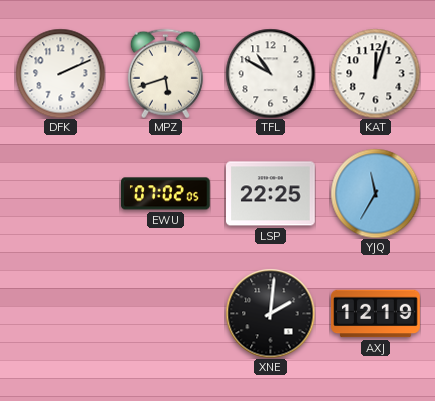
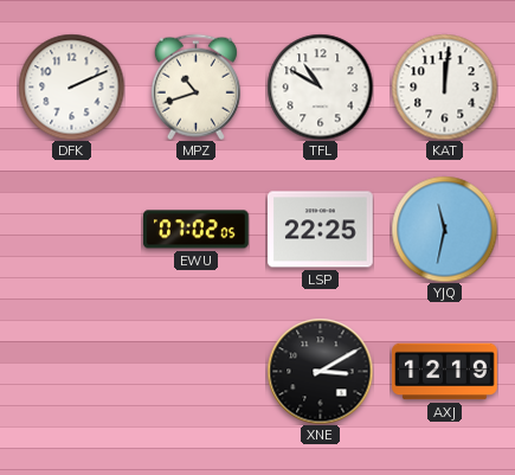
MPZ: 5:42 -> 10:42
KAT: 12:03 -> 12:01
YJQ: 11:35 -> 11:32
XNE: 2:01 -> 3:10
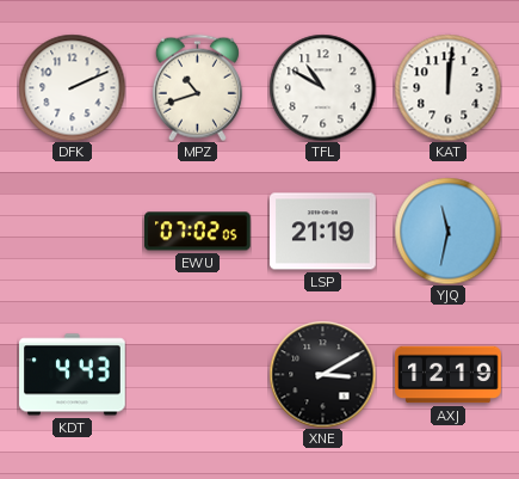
LSP: 22:25 -> 21:19
KDT: none -> 4:43
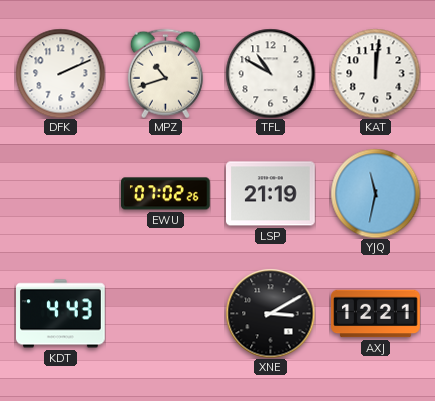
EWU: 07:02:05 -> 07:02:26
AXJ: 12:19 -> 12:21
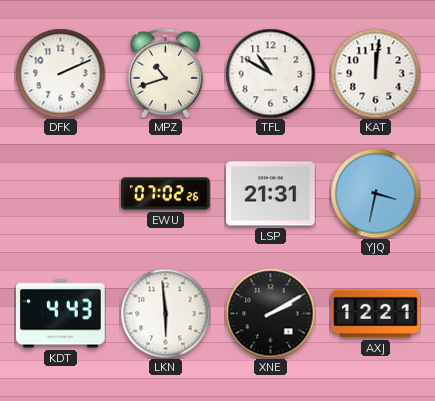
LSP: 21:19 -> 21:31
YJQ: 11:32 -> 3:32
LKN: none -> 5:59
XNE: 3:10 -> 2:10
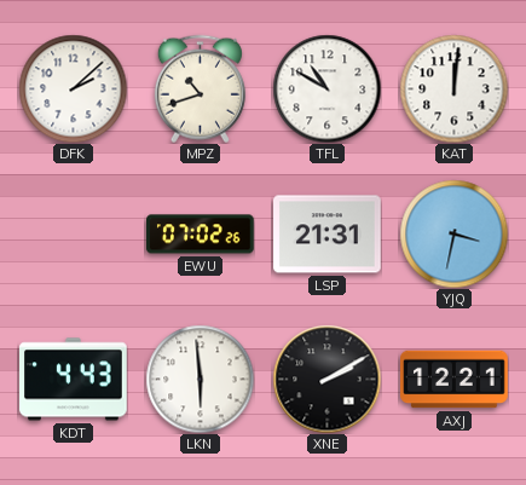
DFK: 2:11 -> 2:08
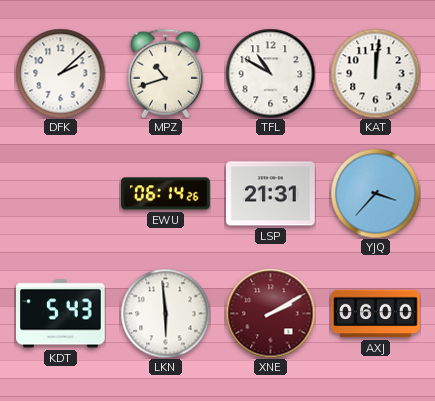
EWU: 07:02 -> 06:14
YJQ: 3:32 -> 3:37
KDT: 4:43 -> 5:43
XNE dial: black -> burgundy
AXJ: 12:21 -> 06:00
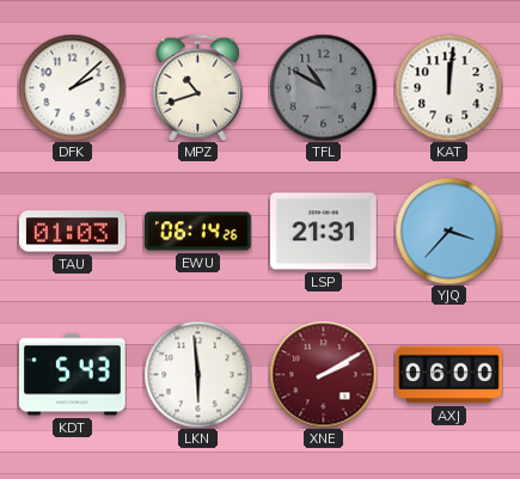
TFL dial: white -> grey
TAU: none -> 01:03
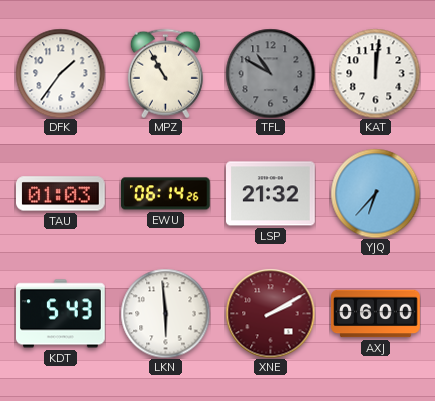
DFK: 2:08 -> 1:36
MPZ: 10:42 -> 10:55
LSP: 21:31 -> 21:32
YJQ: 3:37 -> 6:37
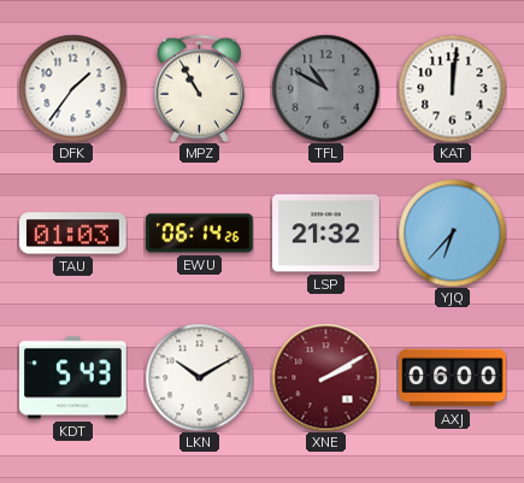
LKN: 5:59 -> 10:10
